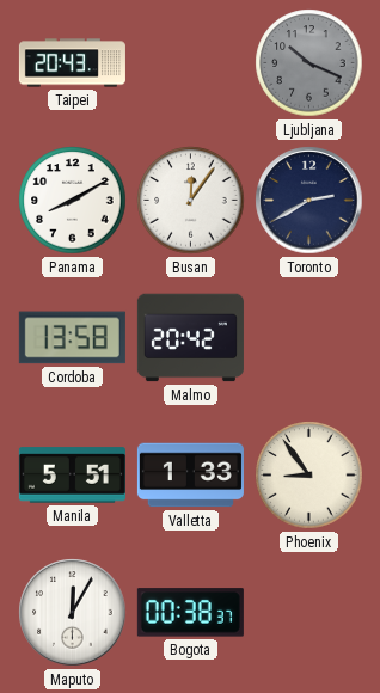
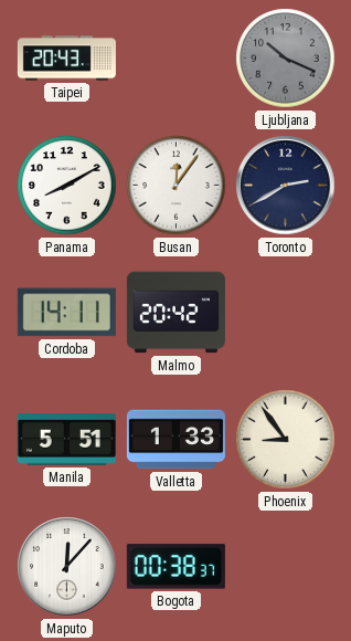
Cordoba: 13:58 -> 14:11
Maputo: 12:05 -> 12:07
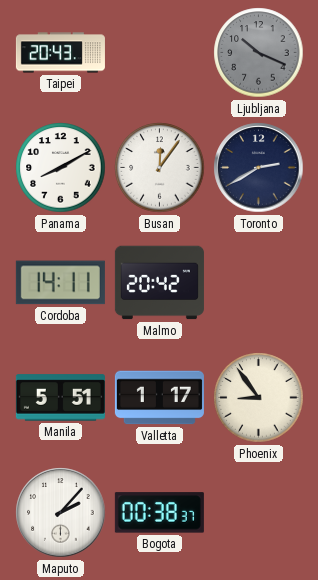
Valletta: 1:33 -> 1:17
Maputo: 12:07 -> 2:07
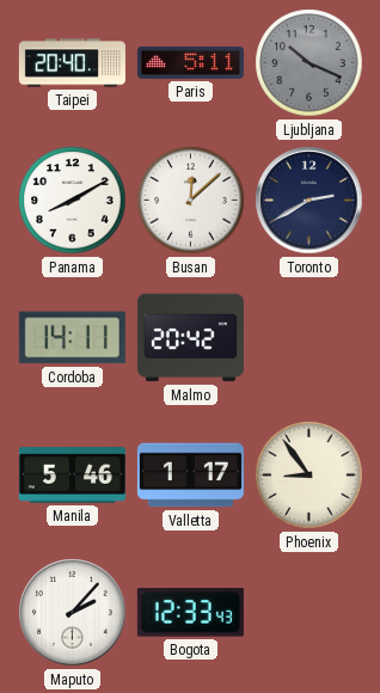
Taipei: 20:43 -> 20:40
Paris: none -> 5:11
Busan: 12:06 -> 12:08
Manila: 5:51 -> 5:46
Bogota: 00:38 -> 12:33
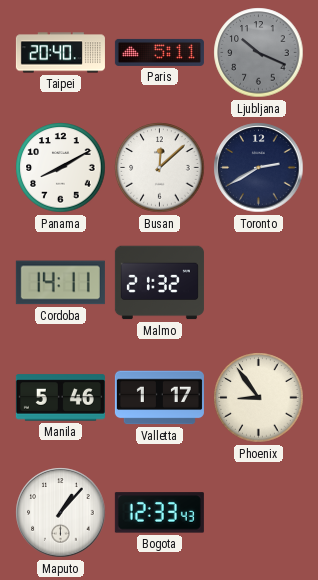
Malmo: 20:42 -> 21:32
Maputo: 2:07 -> 1:07
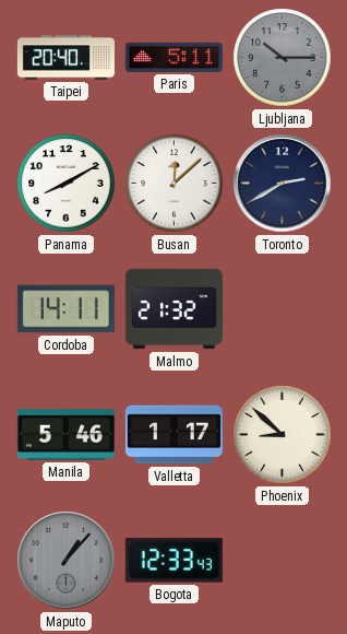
Ljubljana: 10:19 -> 10:15
Phoenix: 8:54 -> 8:52
Maputo dial: white -> grey
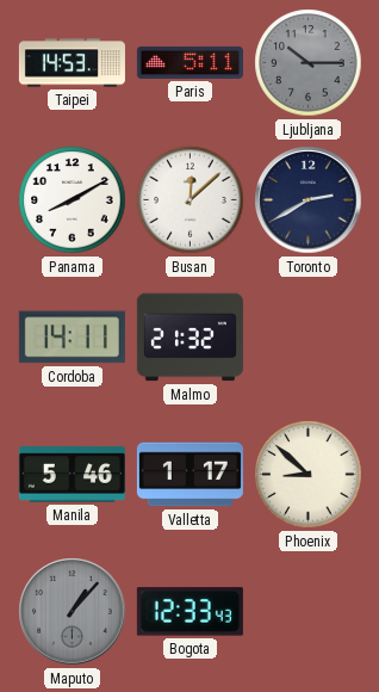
Taipei: 20:40 -> 14:53
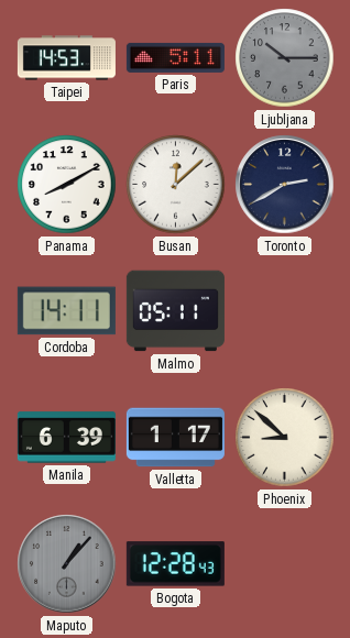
Malmo: 21:32 -> 05:11
Manila: 5:46 -> 6:39
Bogota: 12:33 -> 12:28
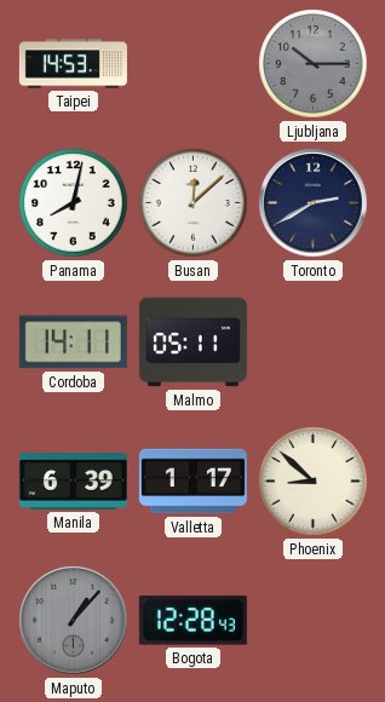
Paris: 5:11 -> none
Panama: 8:10 -> 8:02
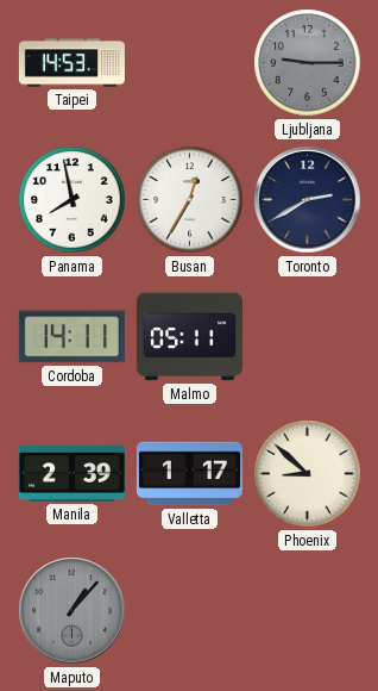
Ljubljana: 10:15 -> 9:15
Panama: 8:02 -> 7:58
Busan: 12:08 -> 12:35
Manila: 6:39 -> 2:39
Bogota: 12:28 -> none
